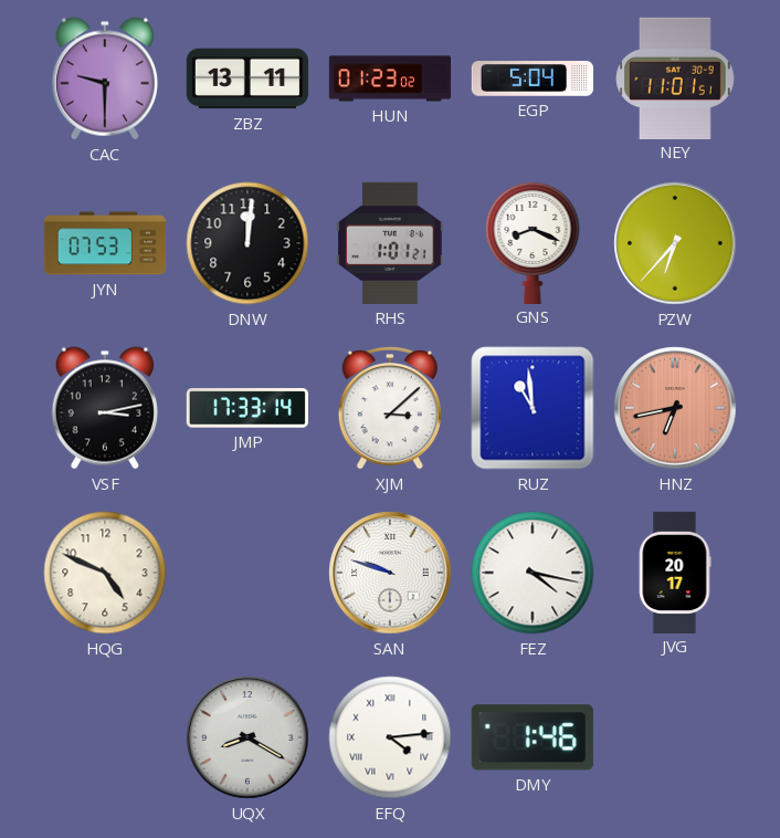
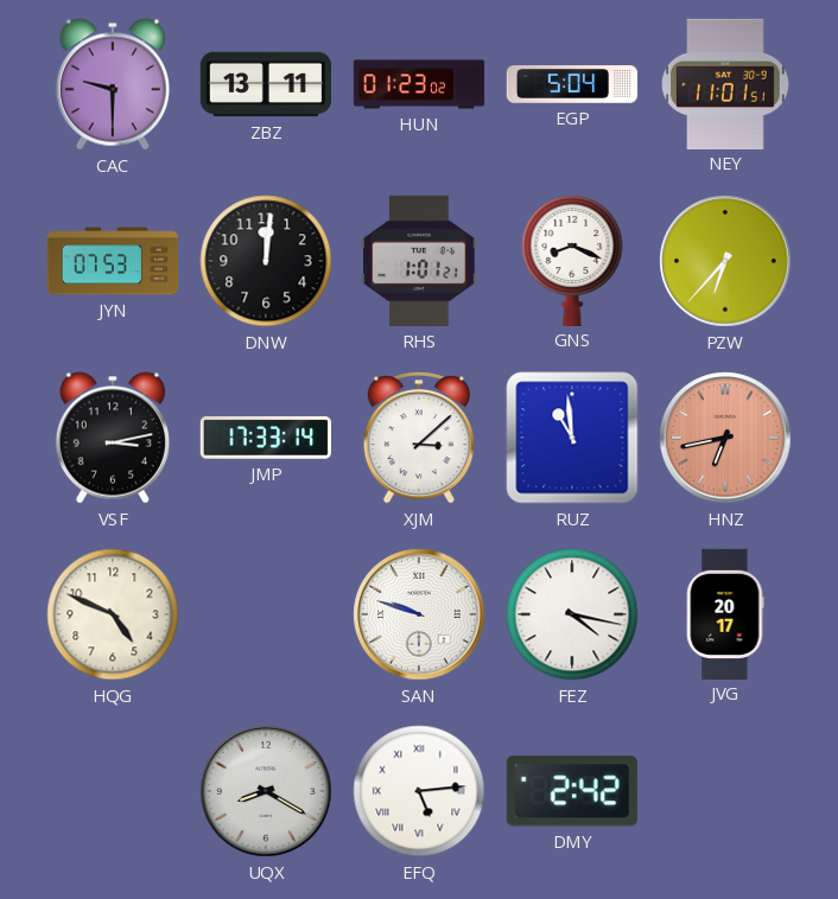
EFQ: 4:14 -> 5:14
DMY: 1:46 -> 2:42
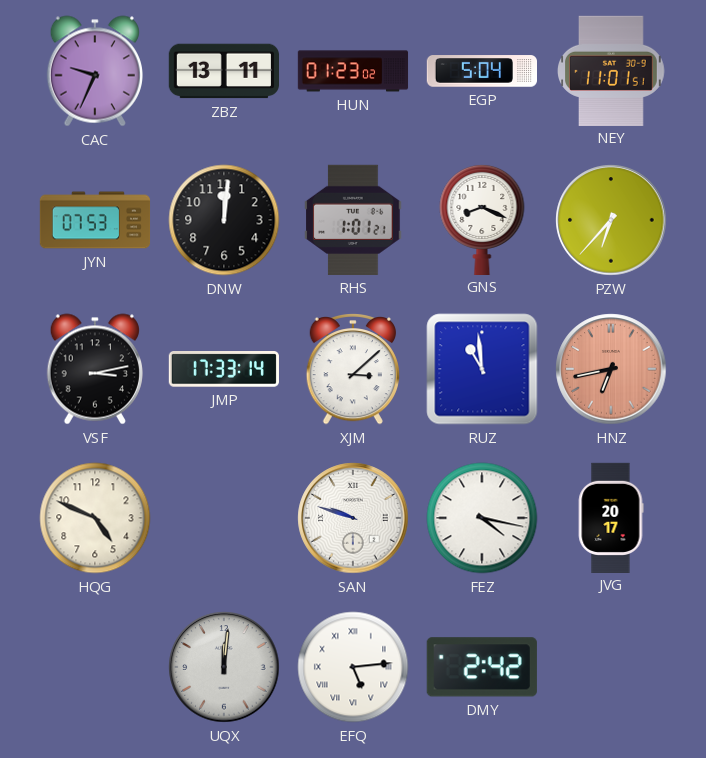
CAC: 9:30 -> 9:34
UQX: 8:20 -> 12:01
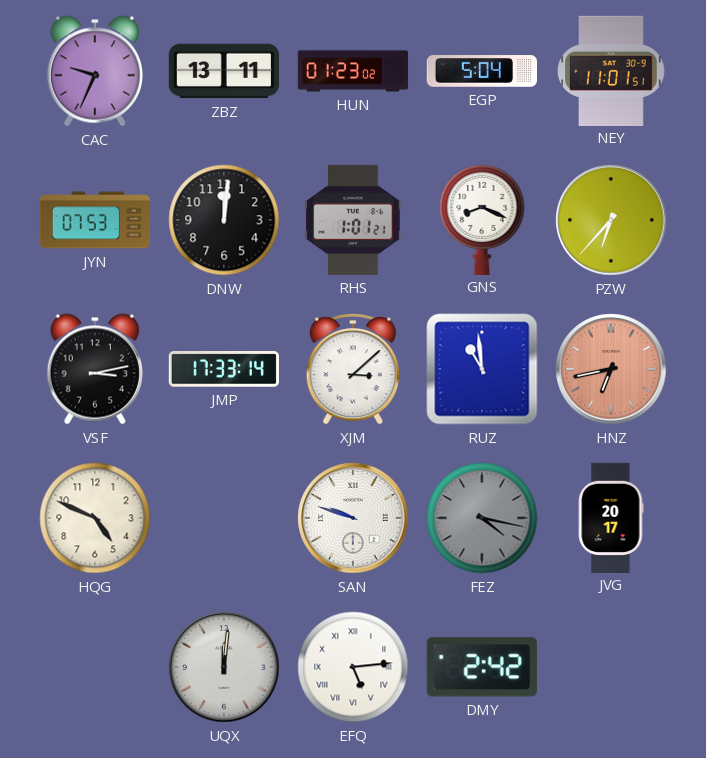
FEZ dial: white -> grey
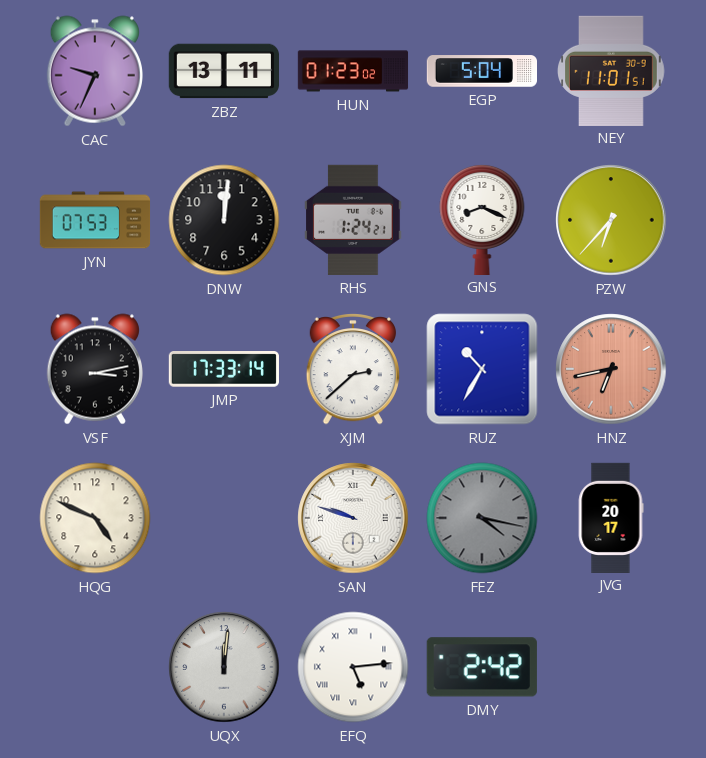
RHS: 1:01 -> 1:24
XJM: 3:08 -> 2:38
RUZ: 10:59 -> 10:35
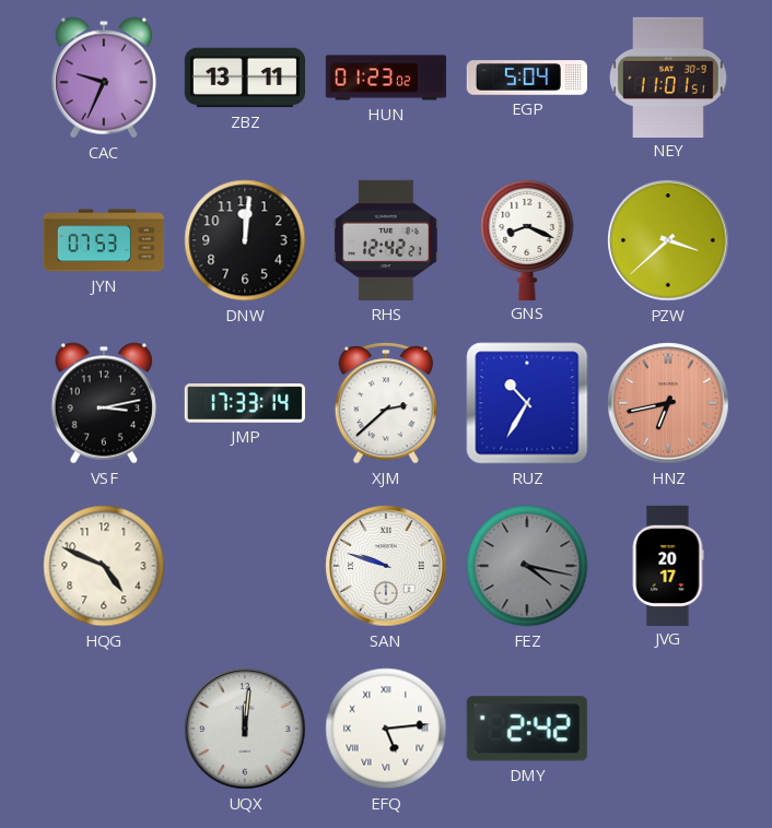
RHS: 1:24 -> 12:42
PZW: 6:37 -> 3:38
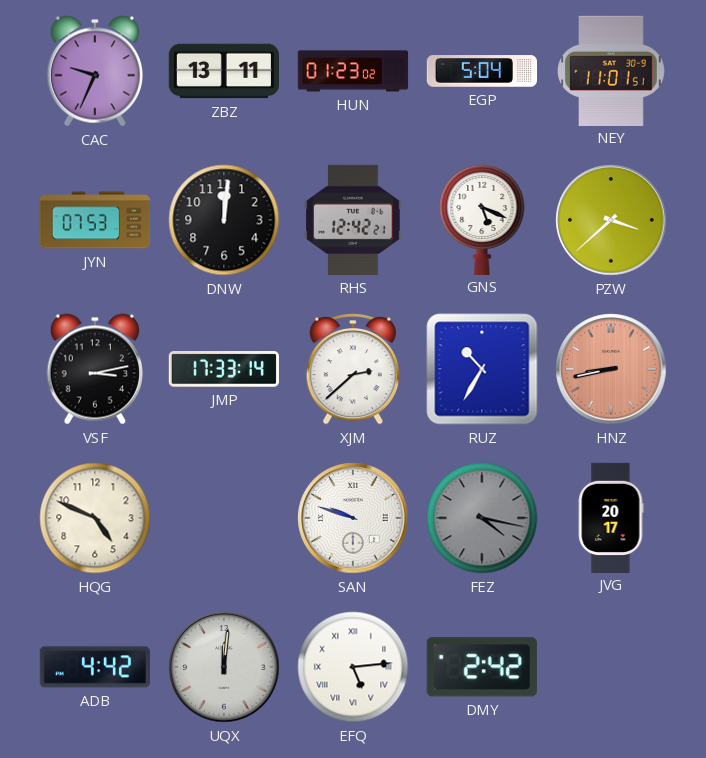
GNS: 8:19 -> 5:19
HNZ: 6:43 -> 8:43
ADB: none -> 4:42
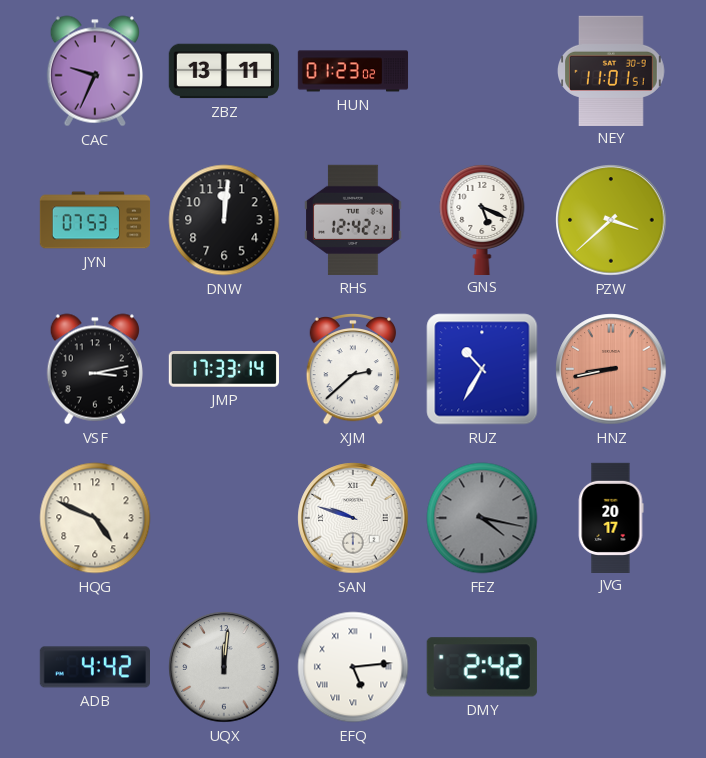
EGP: 5:04 -> none
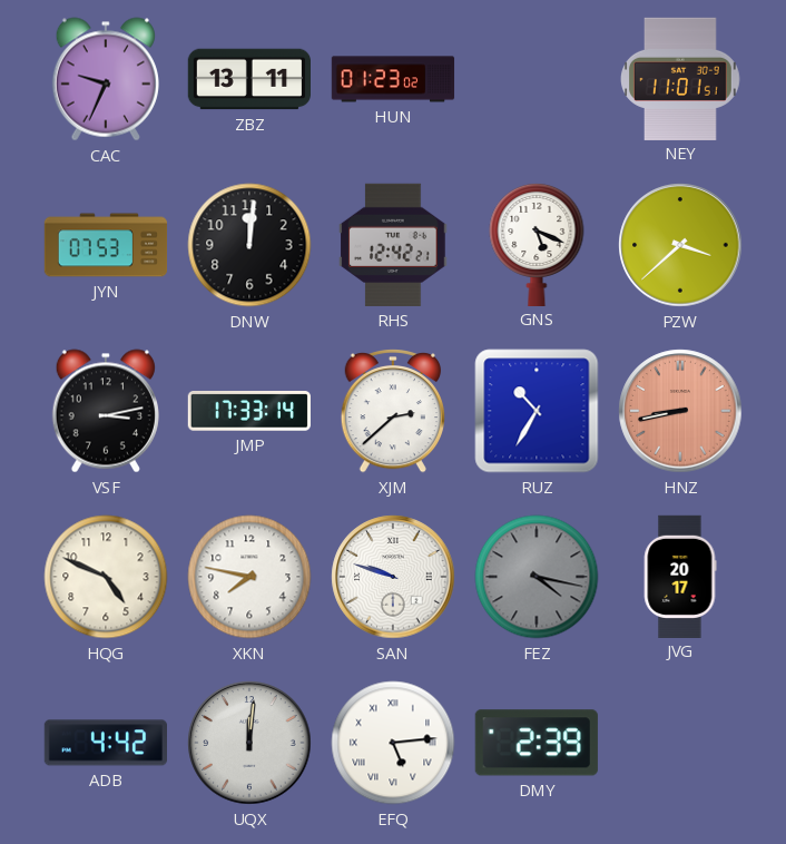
XKN: none -> 7:47
DMY: 2:42 -> 2:39
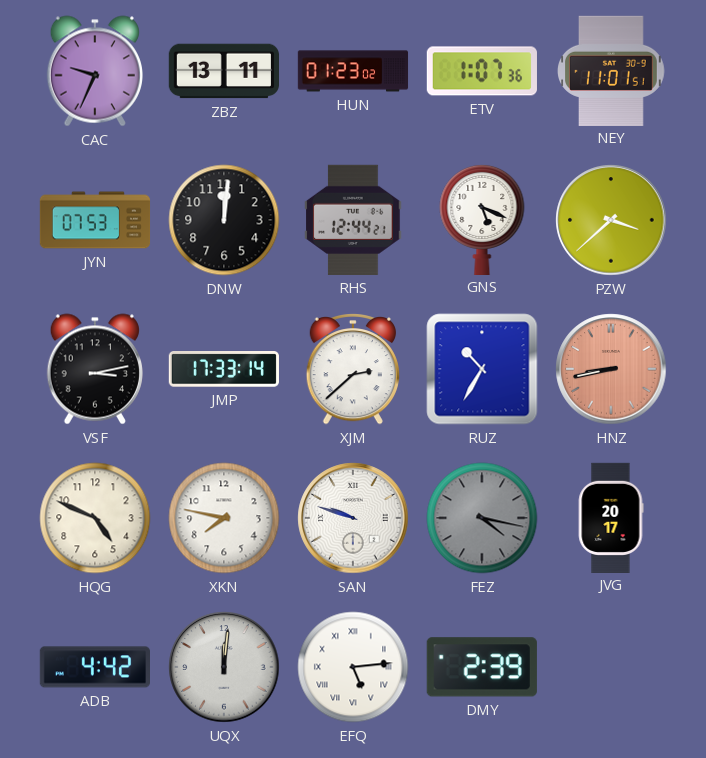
ETV: none -> 1:07
RHS: 12:42 -> 12:44
